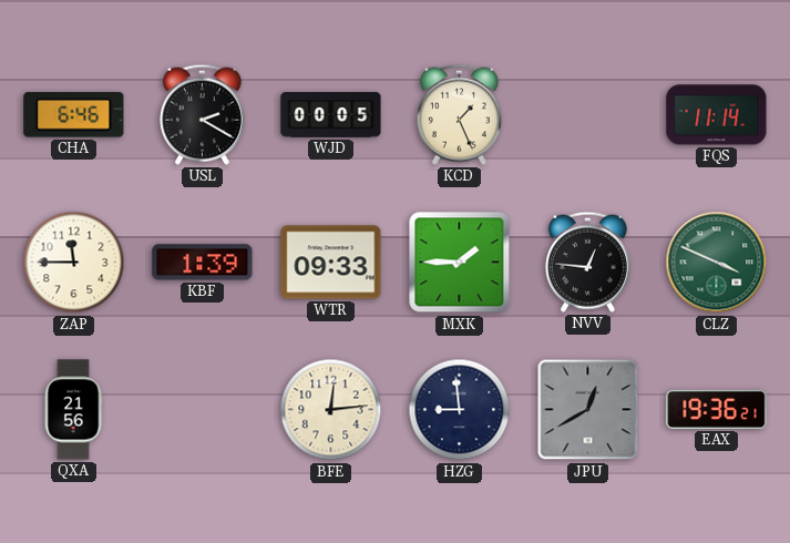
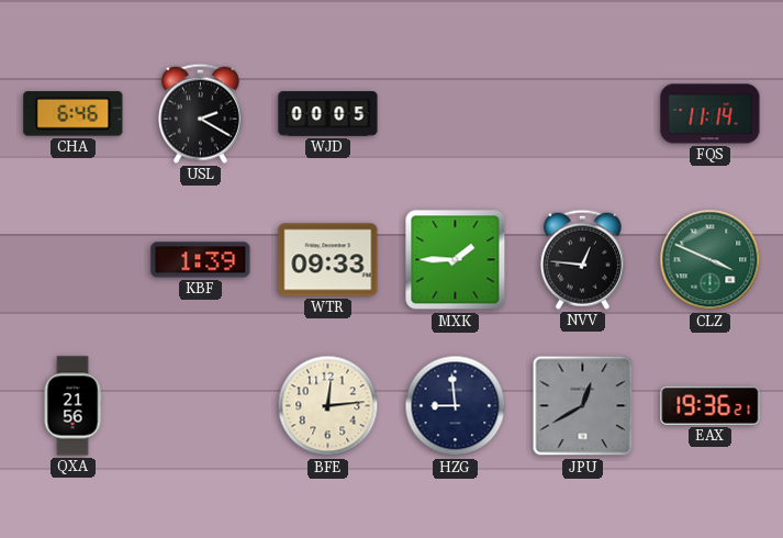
KCD: 1:26 -> none
ZAP: 11:45 -> none
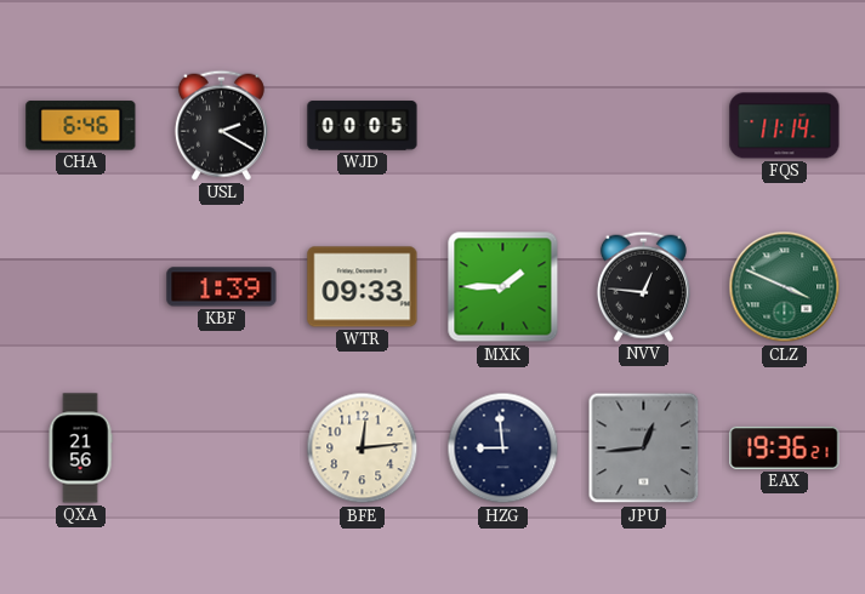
JPU: 12:40 -> 12:44
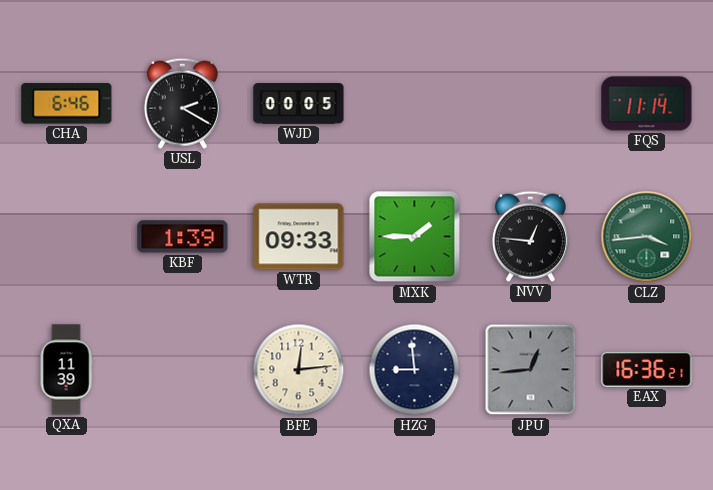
CLZ: 3:49 -> 3:44
QXA: 21:56 -> 11:39
EAX: 19:36 -> 16:36
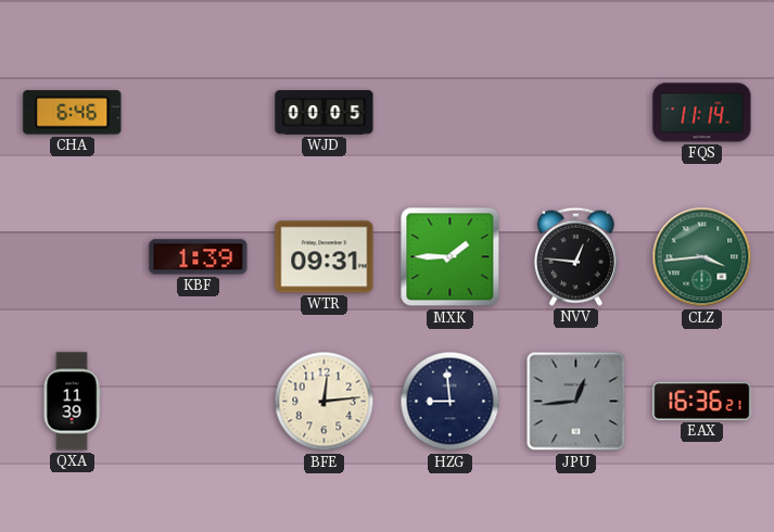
USL: 2:20 -> none
WTR: 09:33 -> 09:31
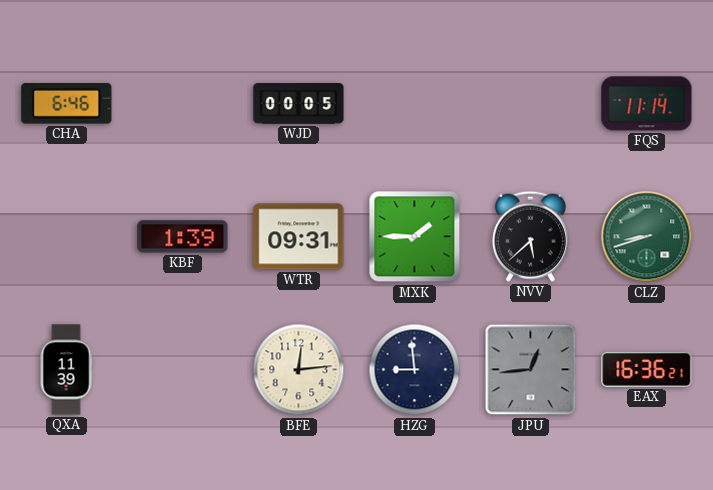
NVV: 12:46 -> 5:38
CLZ: 3:44 -> 8:42
